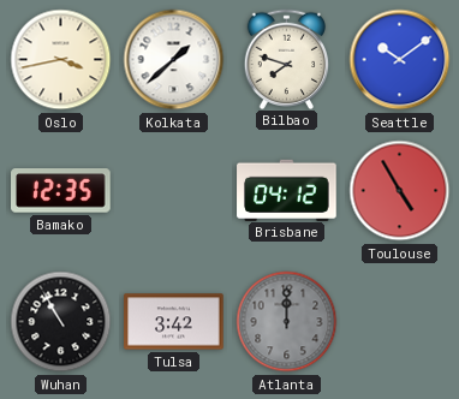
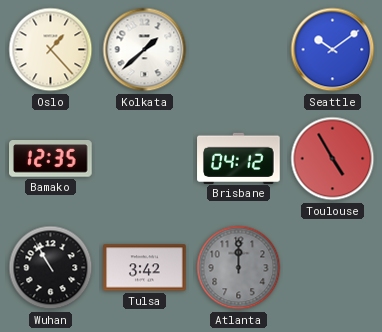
Oslo: 3:43 -> 1:23
Bilbao: 7:48 -> none
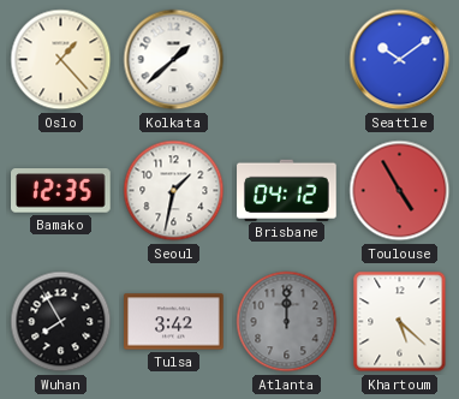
Seoul: none -> 1:32
Wuhan: 10:55 -> 7:55
Khartoum: none -> 5:22
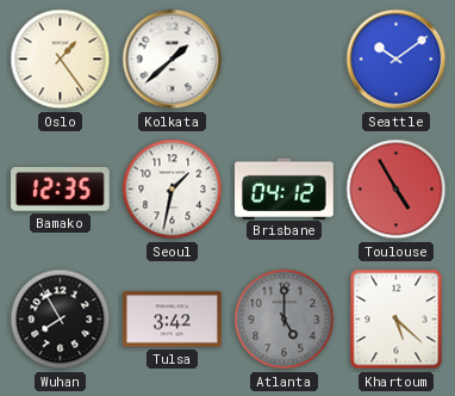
Oslo: 1:23 -> 1:24
Atlanta: 12:00 -> 5:00
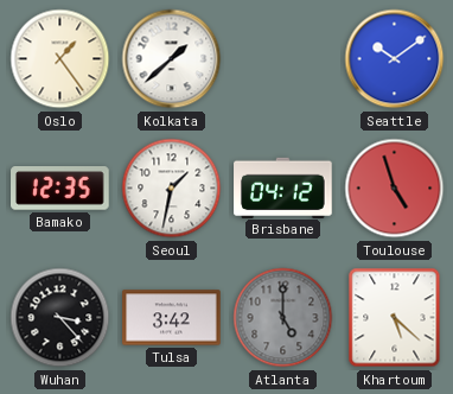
Toulouse: 4:55 -> 4:57
Wuhan: 7:55 -> 3:23
